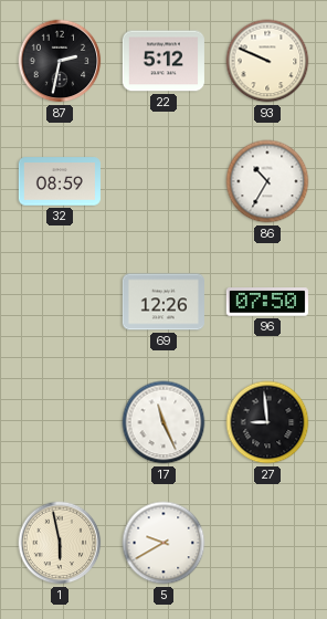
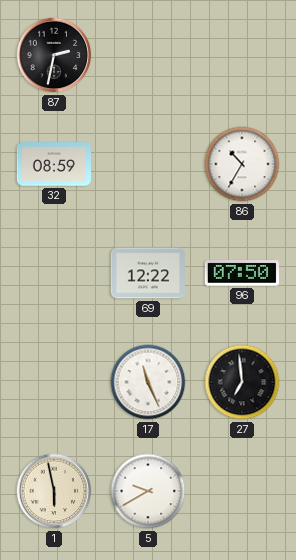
22: 5:12 -> none
93: 9:49 -> none
69: 12:26 -> 12:22
27: 8:59 -> 6:59
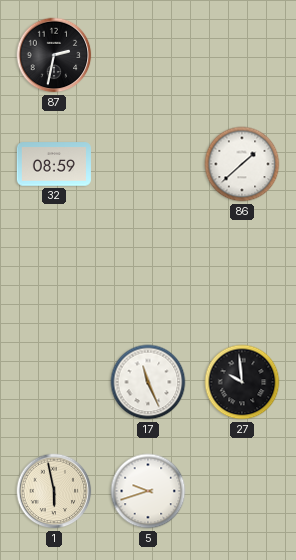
86: 10:35 -> 1:38
69: 12:22 -> none
96: 07:50 -> none
27: 6:59 -> 9:59
5: 9:40 -> 9:42
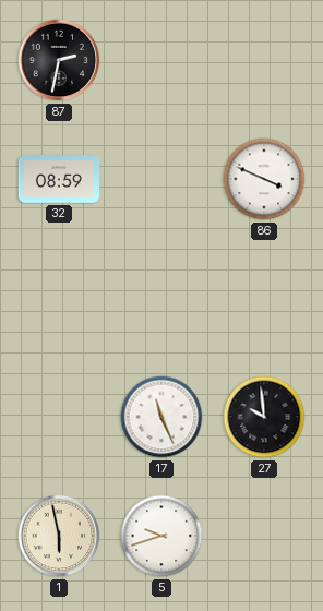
86: 1:38 -> 3:49
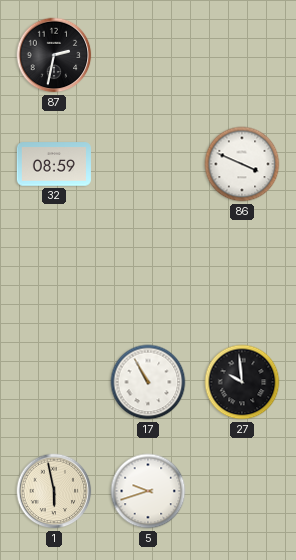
17: 11:26 -> 10:55
